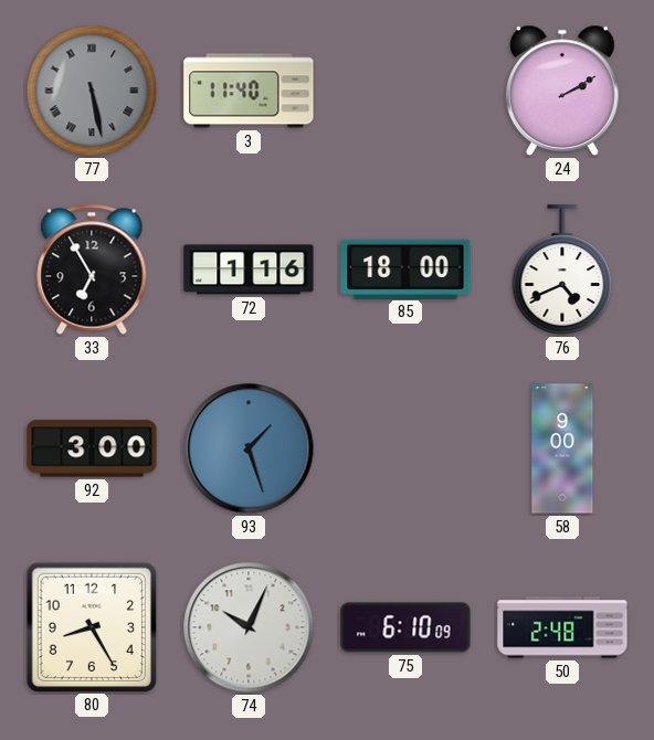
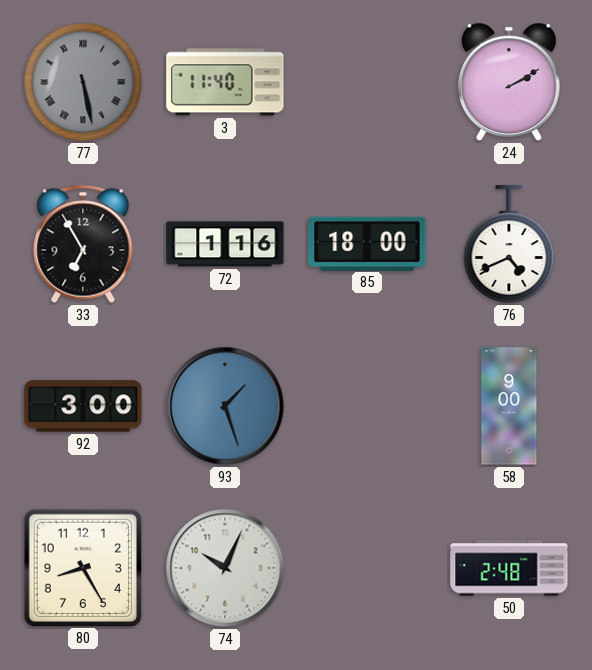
75: 6:10 -> none
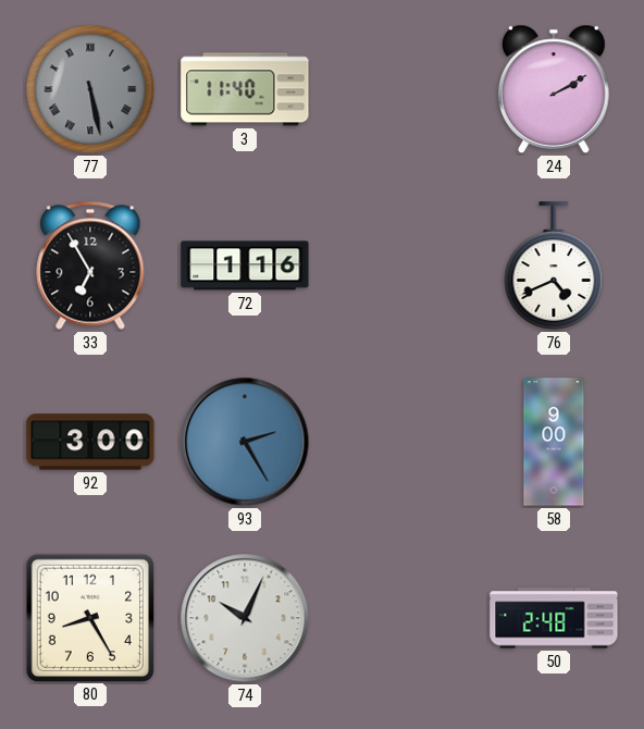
85: 18:00 -> none
93: 1:27 -> 2:25
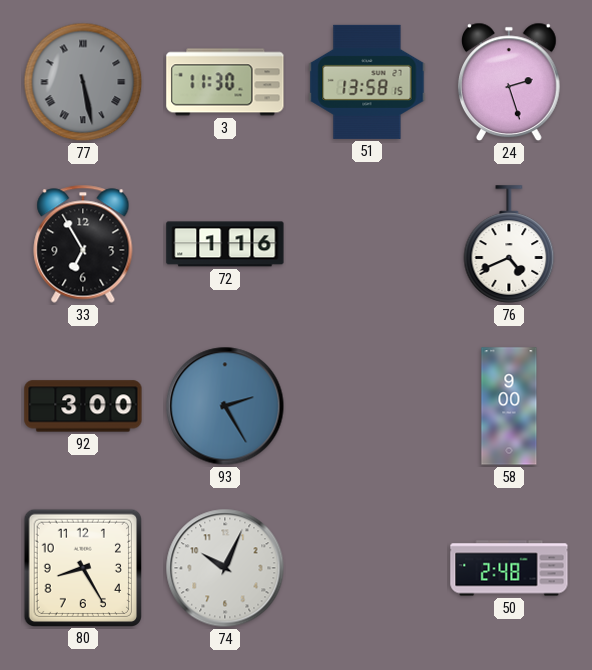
3: 11:40 -> 11:30
51: none -> 13:58
24: 2:10 -> 2:27
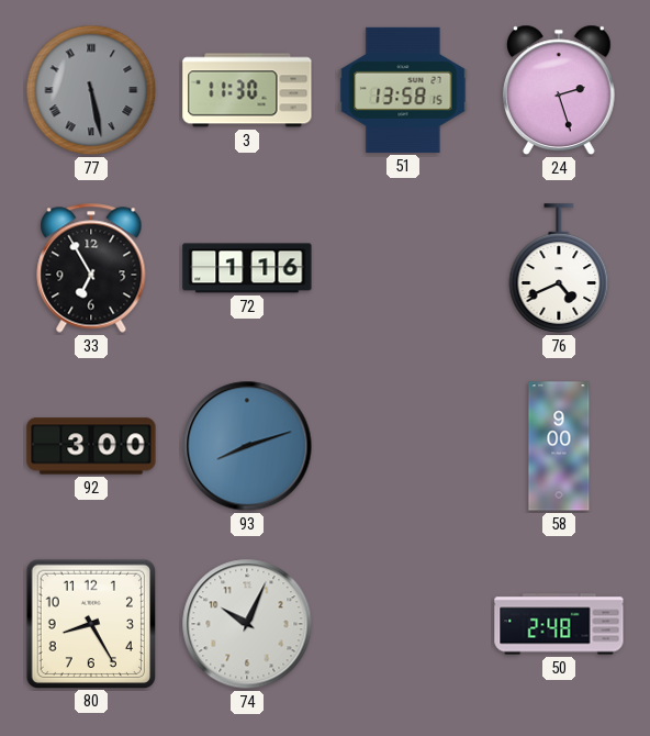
93: 2:25 -> 8:12
